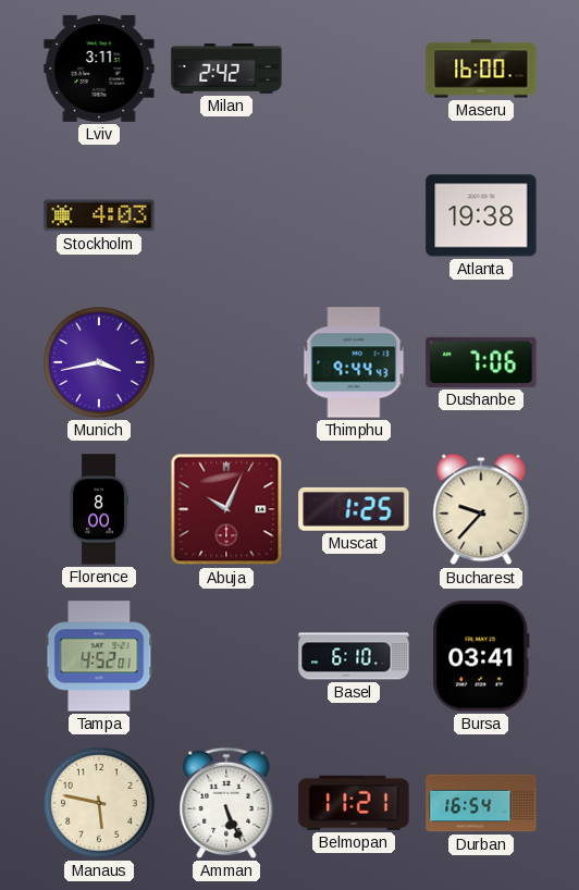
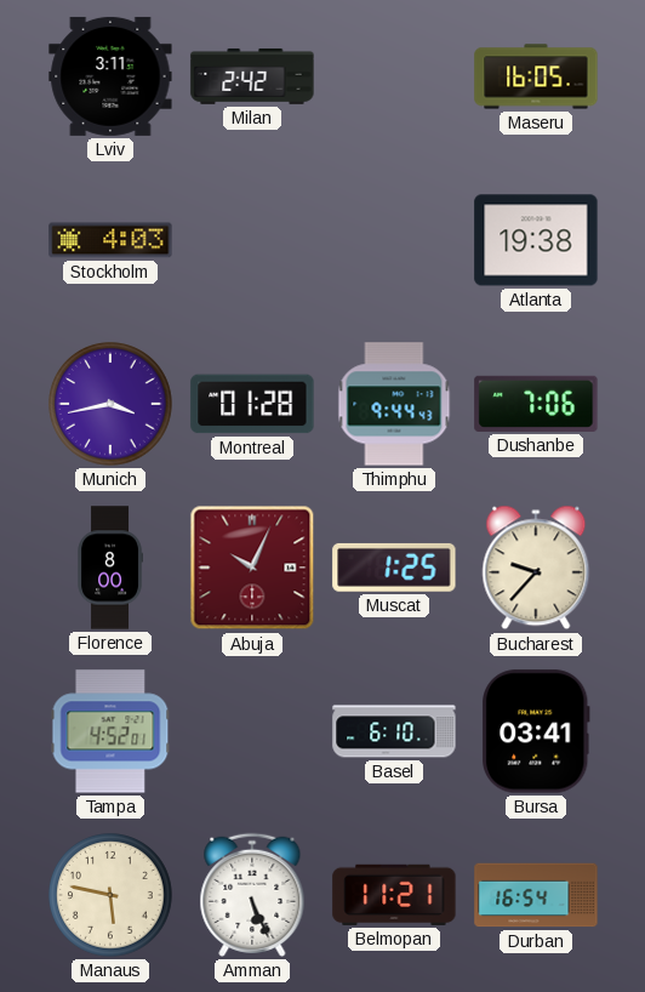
Maseru: 16:00 -> 16:05
Montreal: none -> 01:28
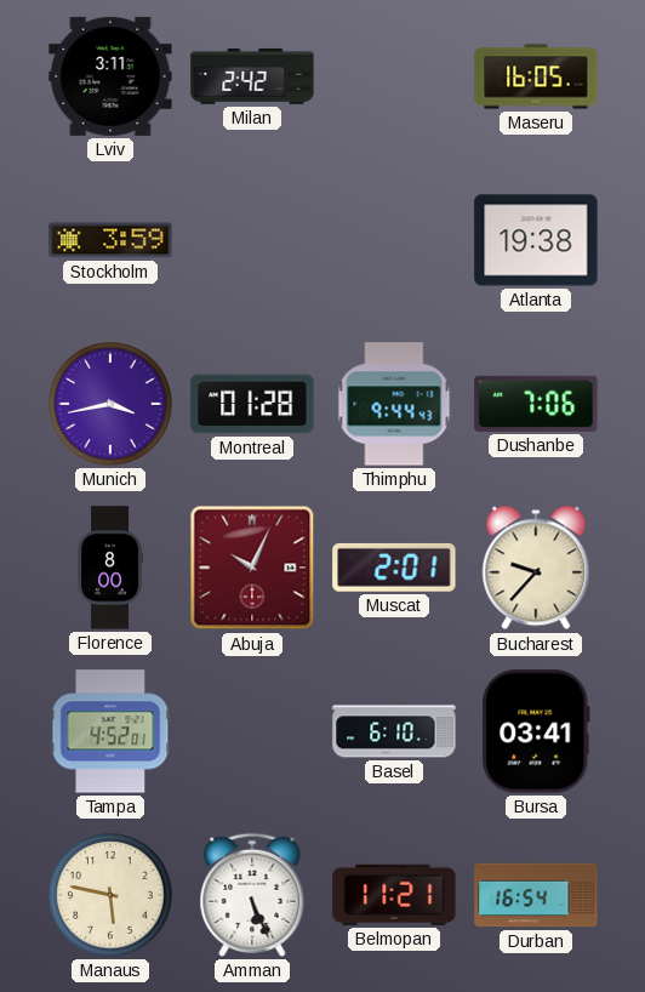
Stockholm: 4:03 -> 3:59
Muscat: 1:25 -> 2:01
